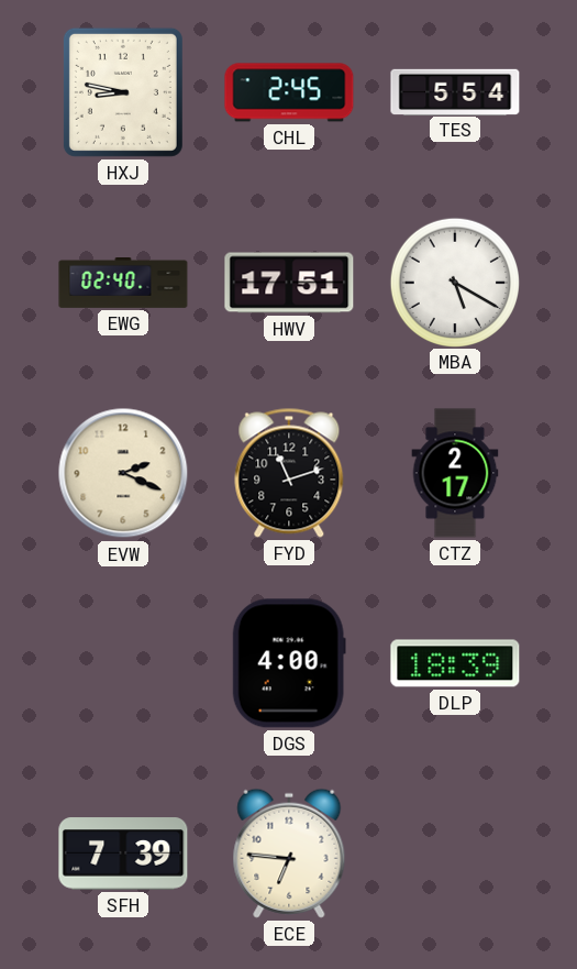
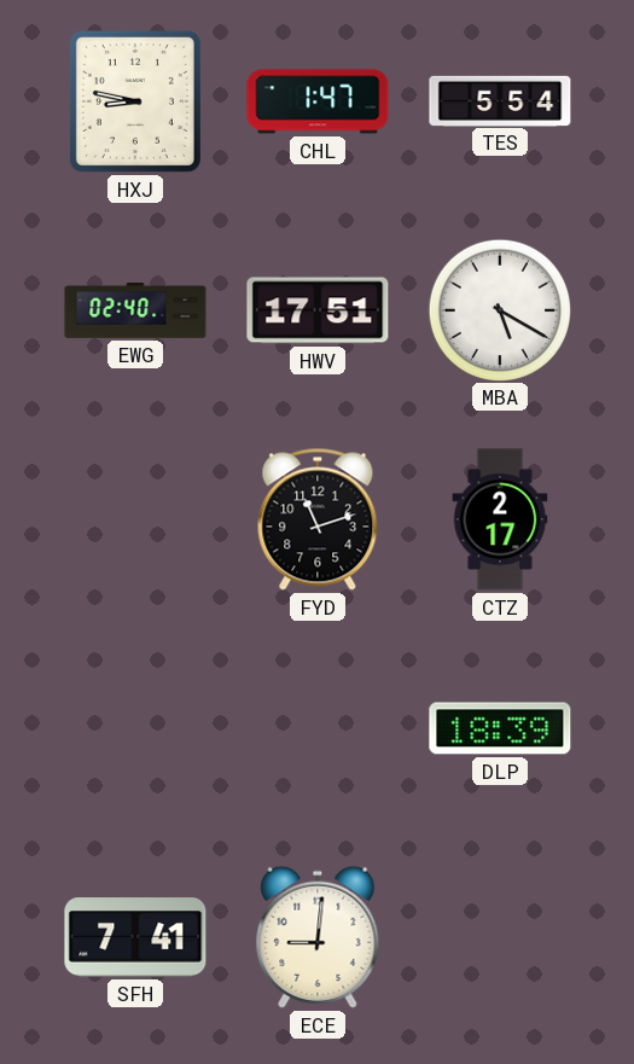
CHL: 2:45 -> 1:47
EVW: 2:19 -> none
DGS: 4:00 -> none
SFH: 7:39 -> 7:41
ECE: 6:46 -> 9:01
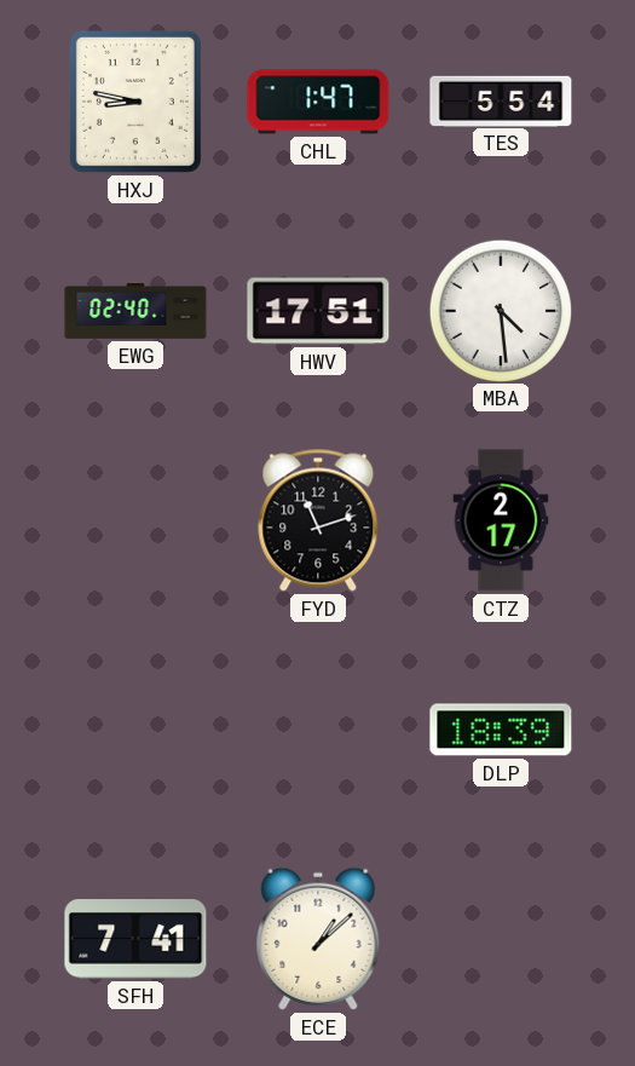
MBA: 5:20 -> 4:29
ECE: 9:01 -> 1:08
